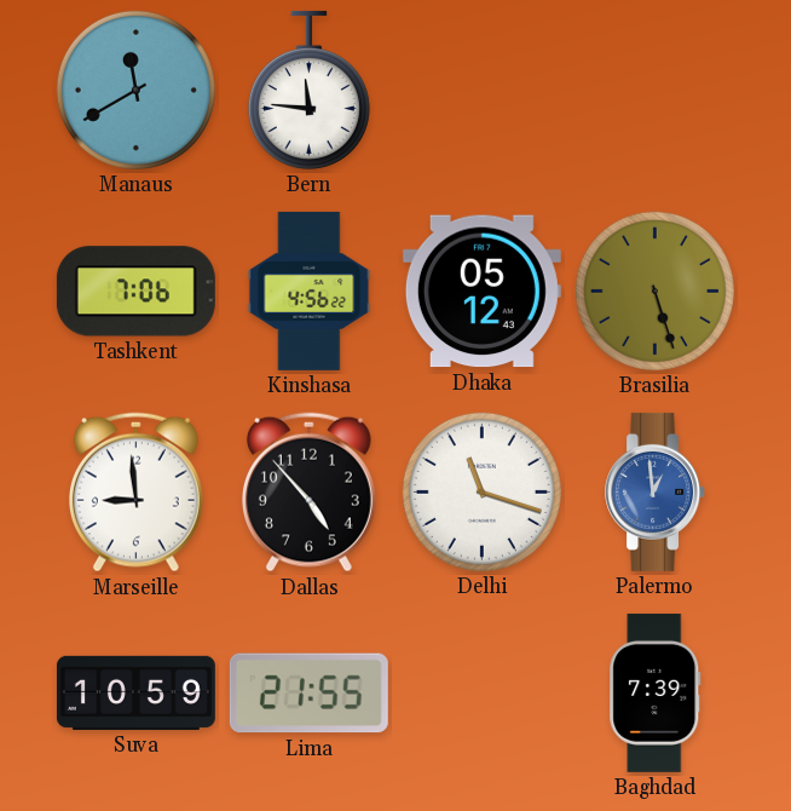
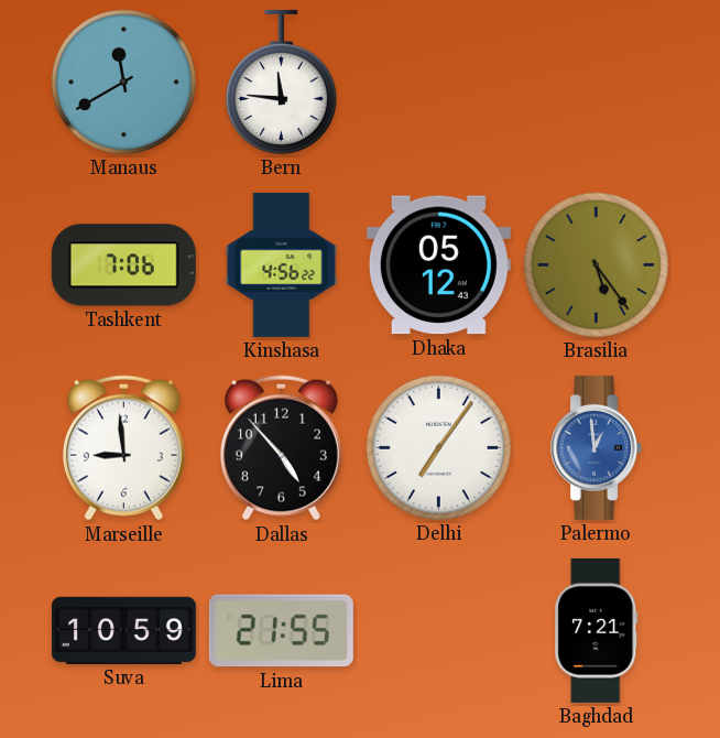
Brasilia: 5:27 -> 5:24
Delhi: 11:18 -> 7:06
Baghdad: 7:39 -> 7:21
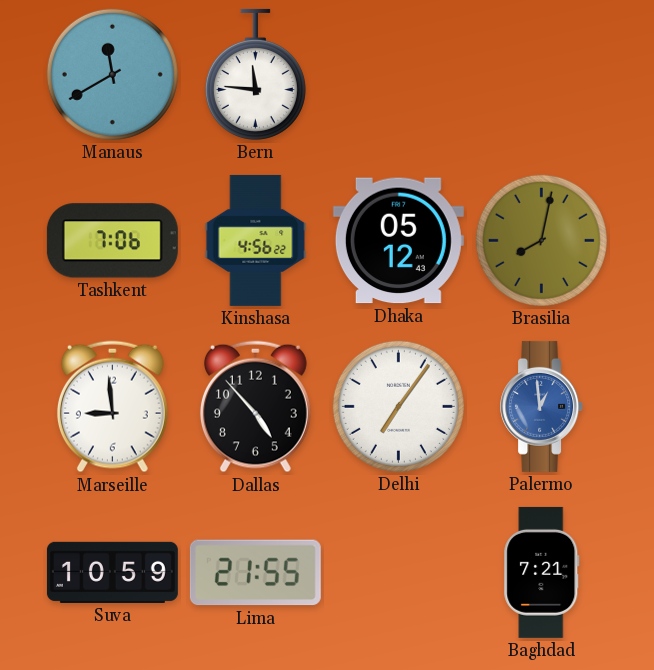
Brasilia: 5:24 -> 8:02
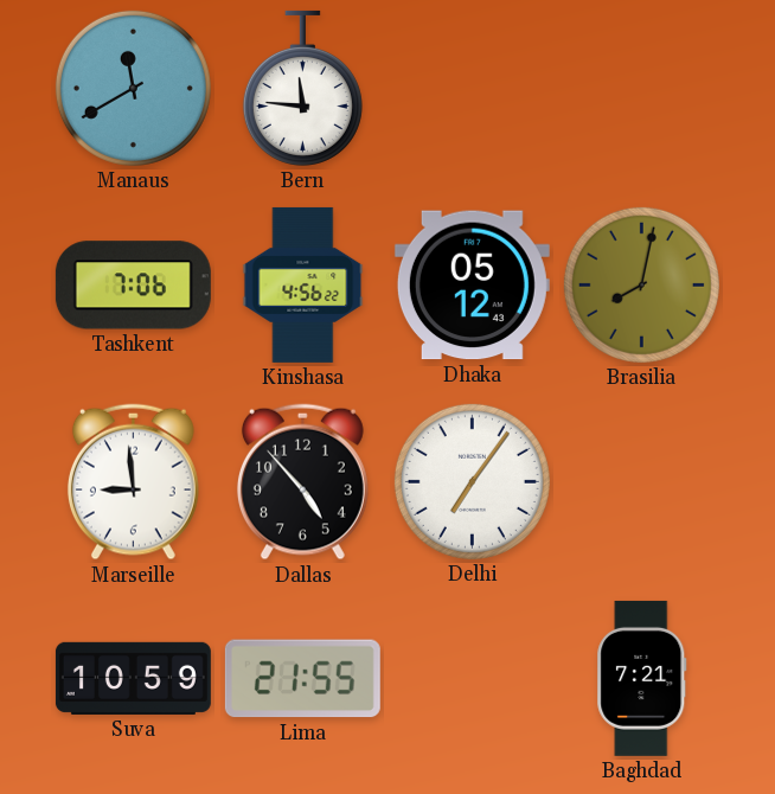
Palermo: 12:59 -> none
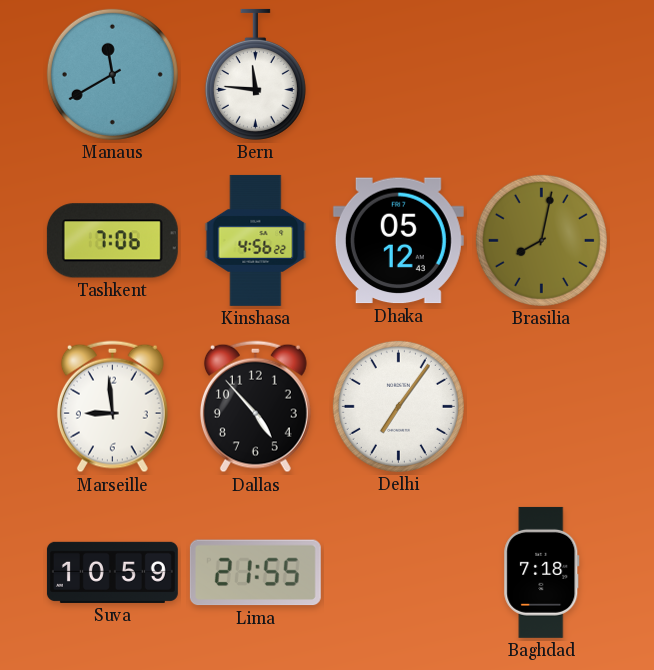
Baghdad: 7:21 -> 7:18
